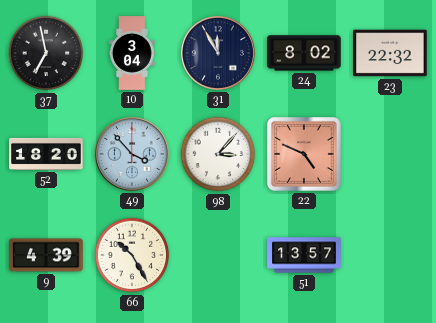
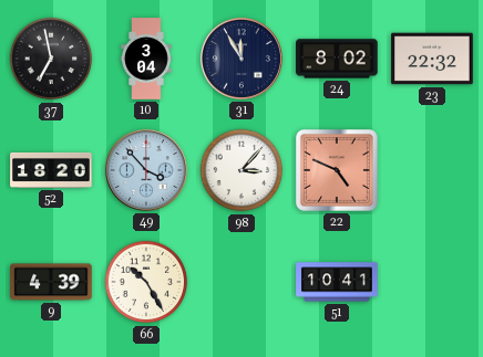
51: 13:57 -> 10:41
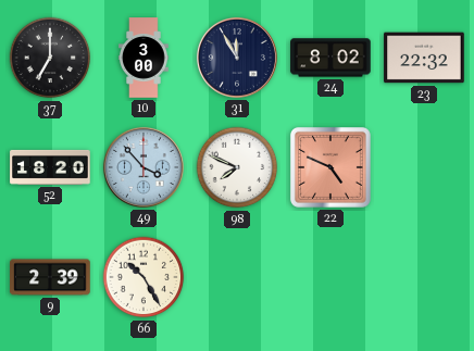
37: 6:58 -> 7:00
10: 3:04 -> 3:00
98: 3:07 -> 7:49
9: 4:39 -> 2:39
51: 10:41 -> none
